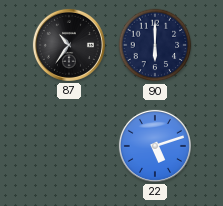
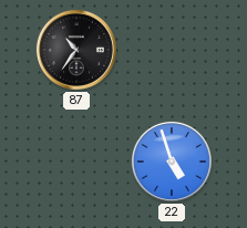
90: 6:00 -> none
22: 5:12 -> 4:57
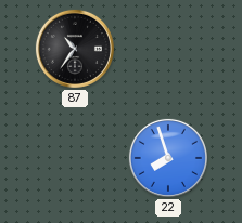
22: 4:57 -> 7:57
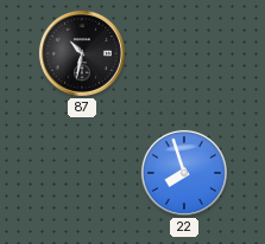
87: 10:36 -> 10:32
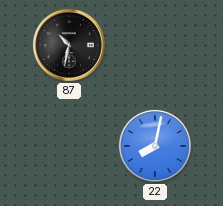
22: 7:57 -> 8:02
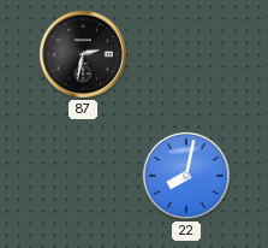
87: 10:32 -> 2:32
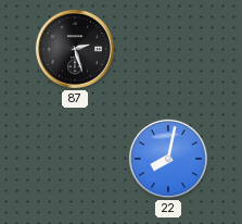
87: 2:32 -> 2:27
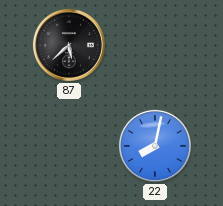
87: 2:27 -> 5:38
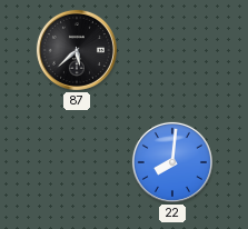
22: 8:02 -> 8:01
